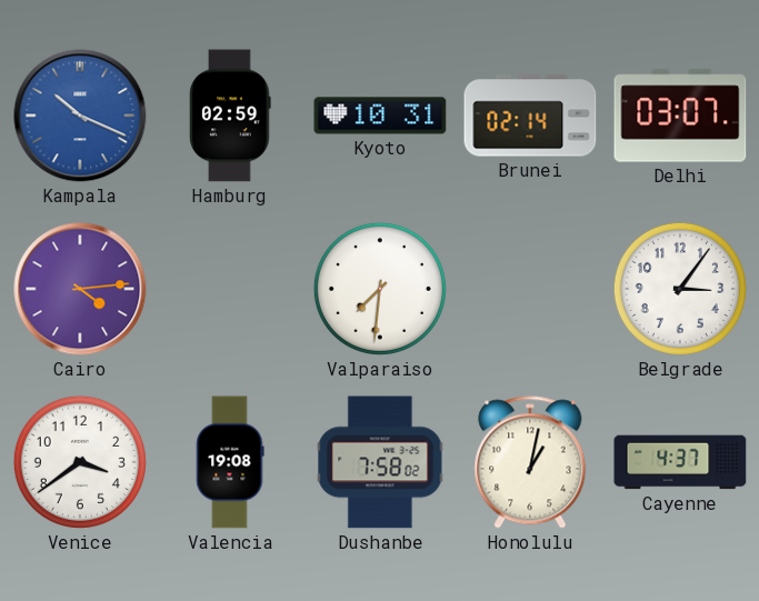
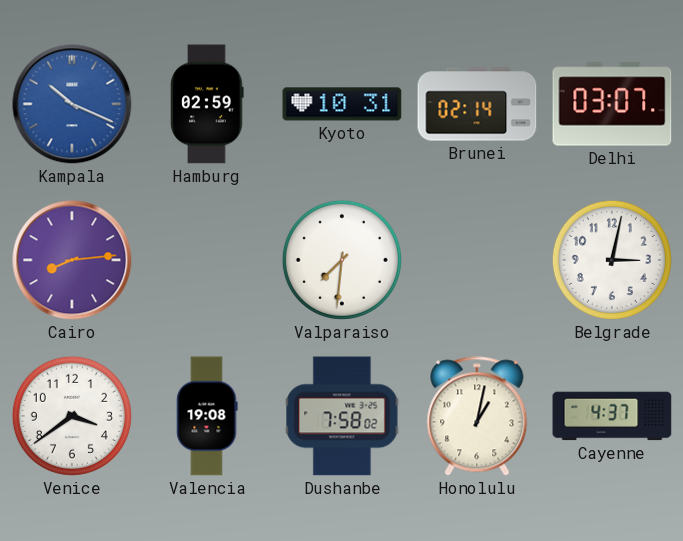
Cairo: 4:14 -> 8:14
Belgrade: 3:06 -> 3:02
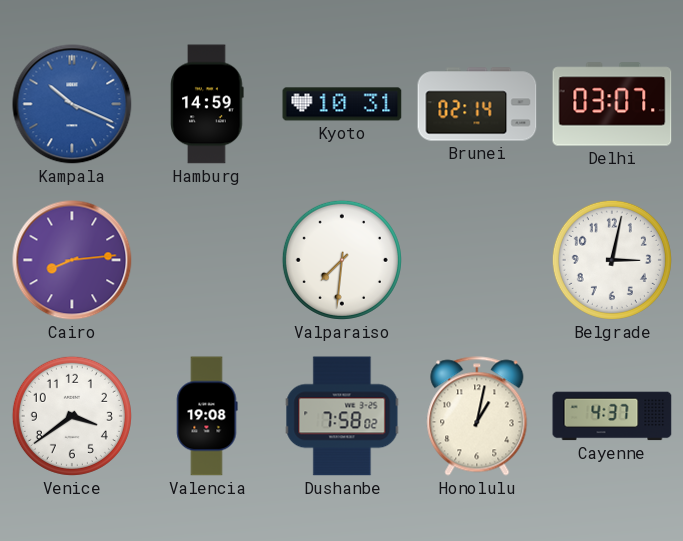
Hamburg: 02:59 -> 14:59
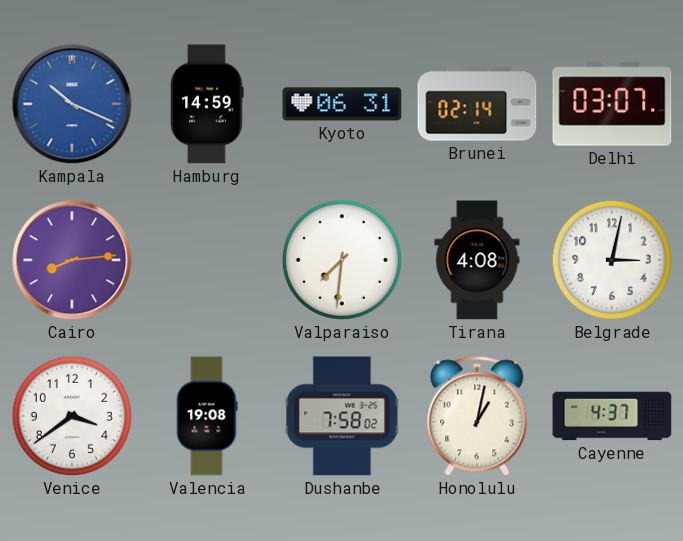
Kyoto: 10:31 -> 06:31
Tirana: none -> 4:08
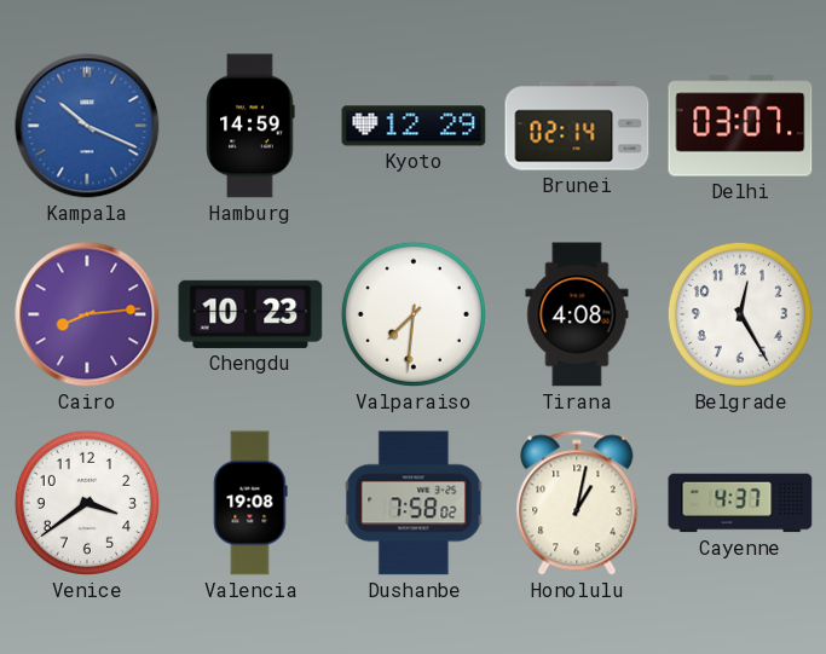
Kyoto: 06:31 -> 12:29
Chengdu: none -> 10:23
Belgrade: 3:02 -> 12:25
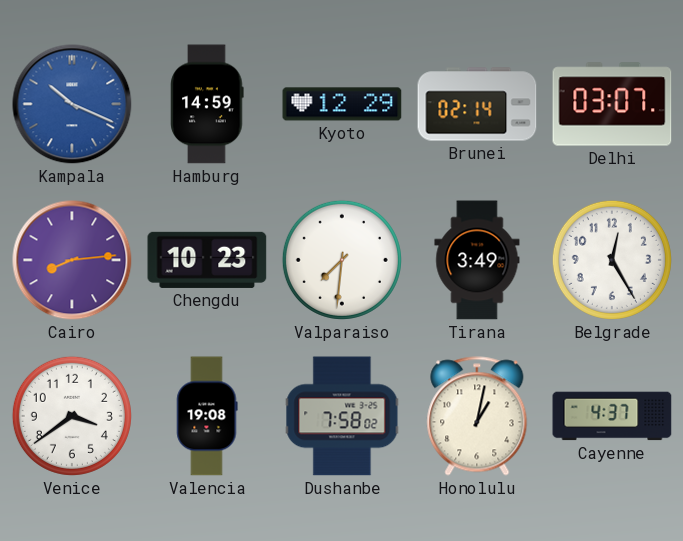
Tirana: 4:08 -> 3:49
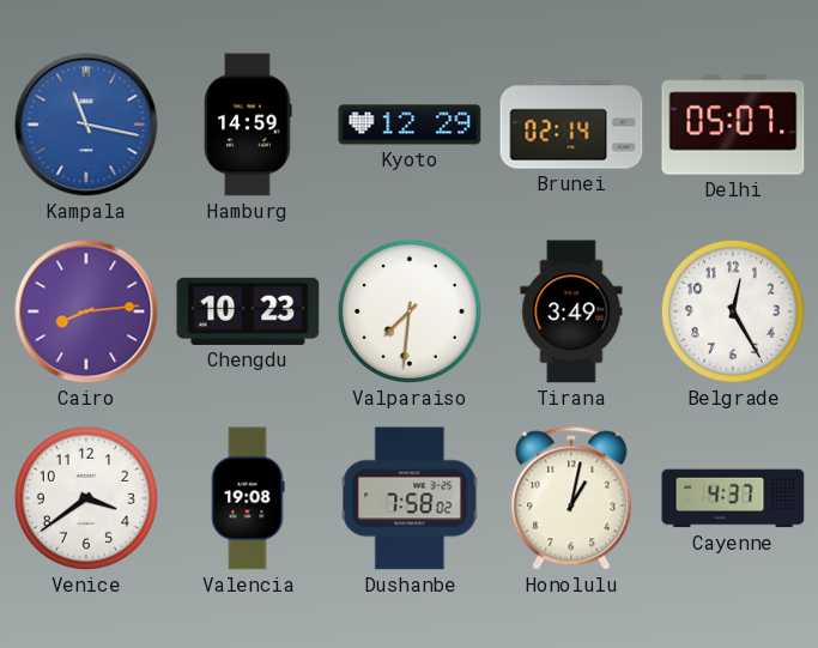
Kampala: 10:19 -> 11:17
Delhi: 03:07 -> 05:07
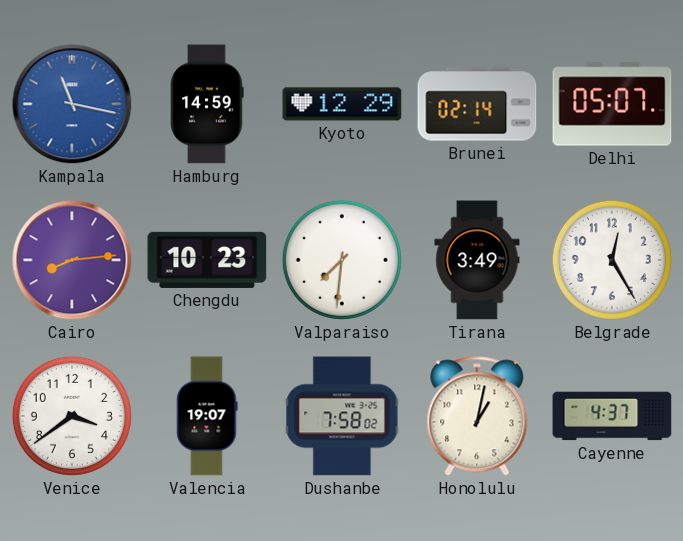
Valencia: 19:08 -> 19:07
